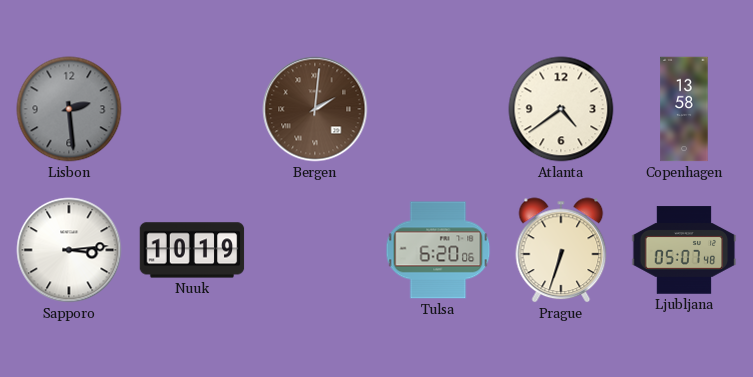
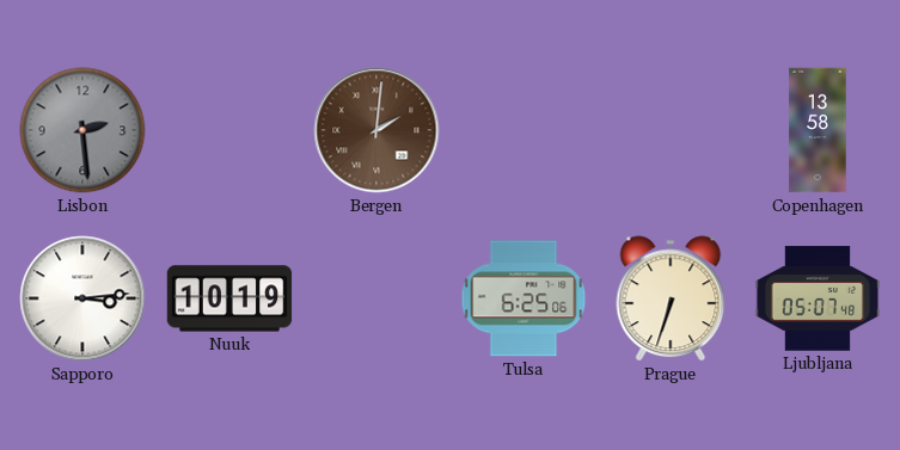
Atlanta: 4:39 -> none
Tulsa: 6:20 -> 6:25
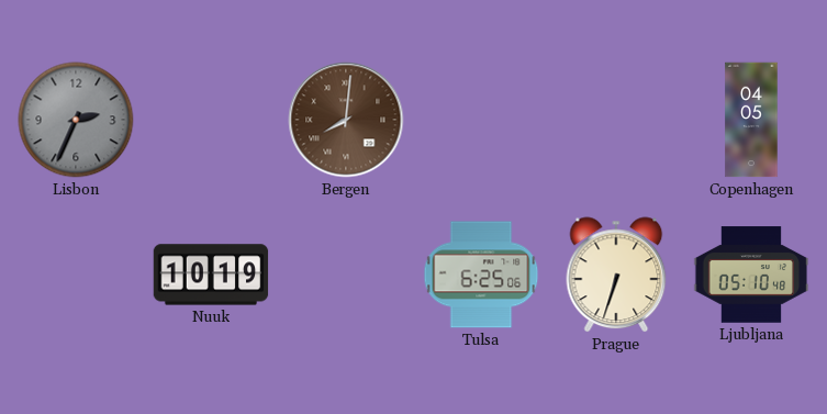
Lisbon: 2:29 -> 2:34
Bergen: 2:01 -> 8:01
Copenhagen: 13:58 -> 04:05
Sapporo: 3:14 -> none
Ljubljana: 05:07 -> 05:10
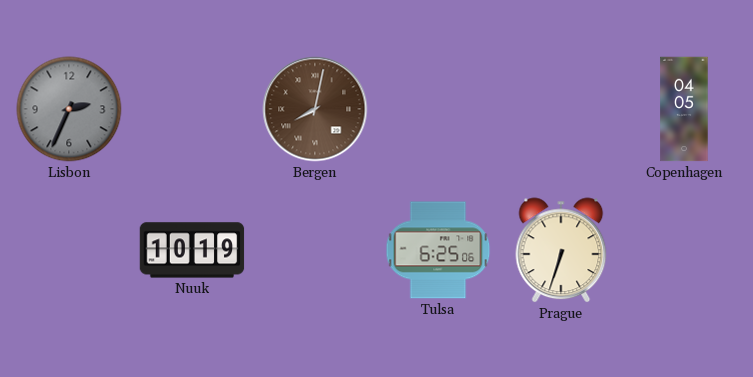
Bergen: 8:01 -> 8:02
Ljubljana: 05:10 -> none
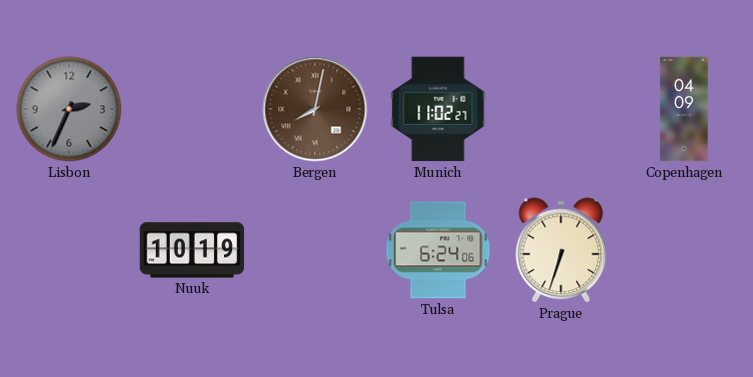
Munich: none -> 11:02
Copenhagen: 04:05 -> 04:09
Tulsa: 6:25 -> 6:24
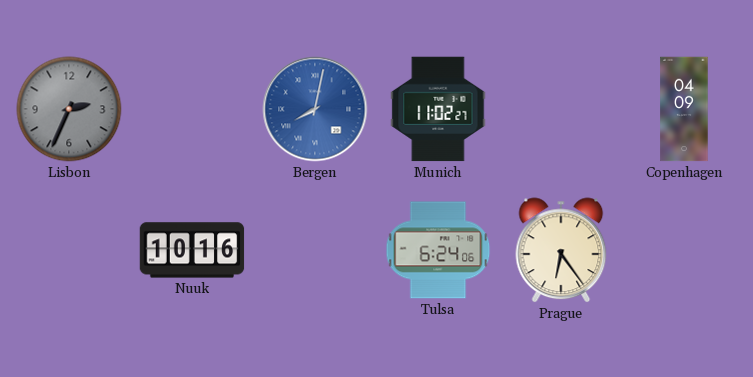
Bergen dial: brown -> blue
Nuuk: 10:19 -> 10:16
Prague: 6:33 -> 6:24
